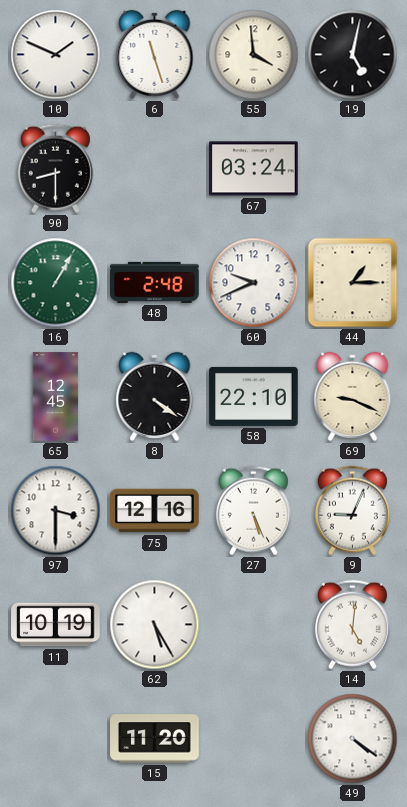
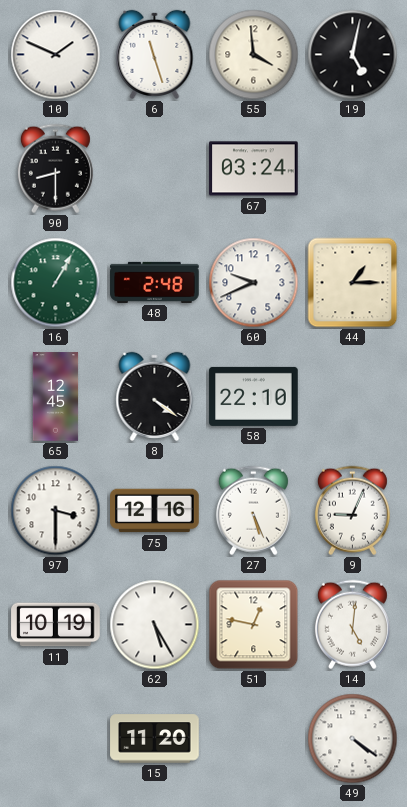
69: 9:19 -> none
51: none -> 12:47
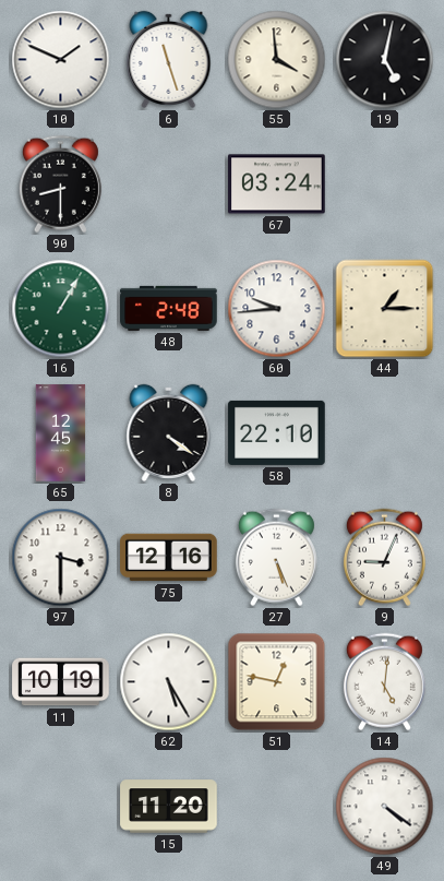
60: 9:41 -> 9:44
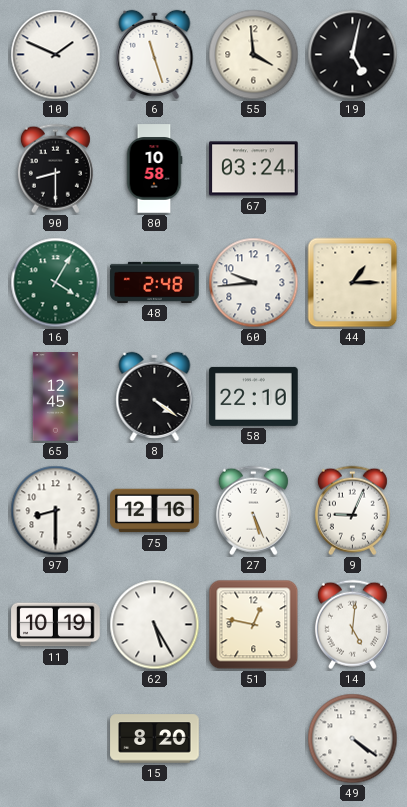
80: none -> 10:58
16: 1:05 -> 4:05
97: 3:30 -> 8:30
15: 11:20 -> 8:20
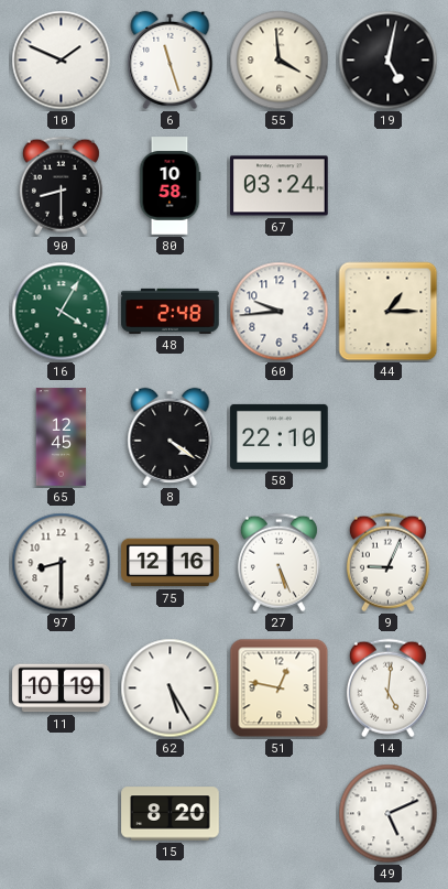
49: 4:21 -> 5:11
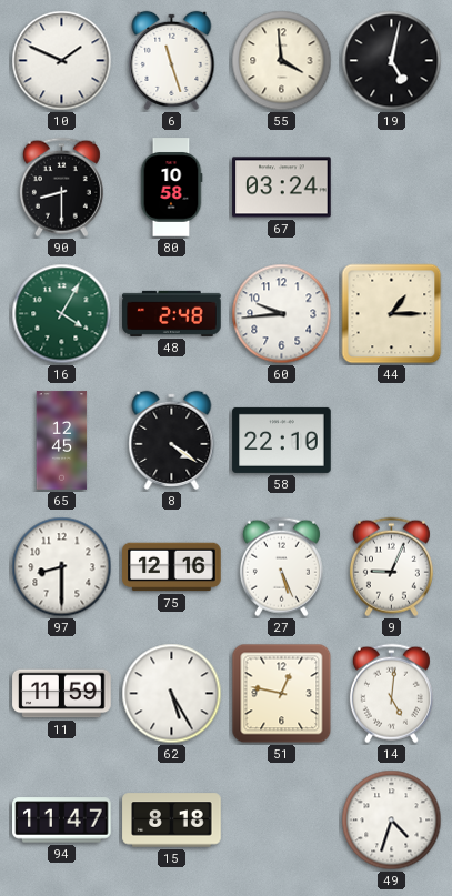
11: 10:19 -> 11:59
94: none -> 11:47
15: 8:20 -> 8:18
49: 5:11 -> 4:33
